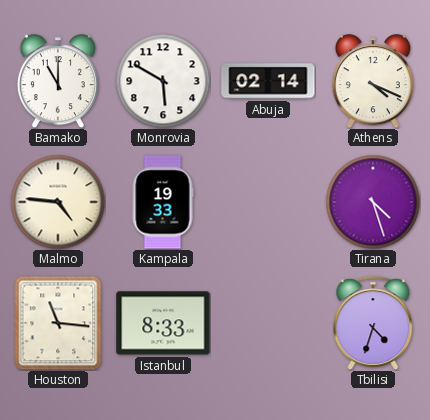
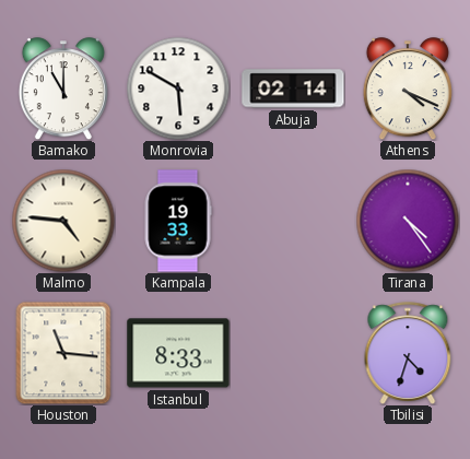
Tirana: 4:27 -> 4:24
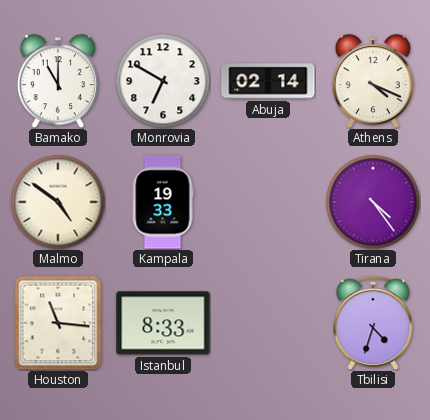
Monrovia: 5:50 -> 6:50
Malmo: 4:46 -> 4:51
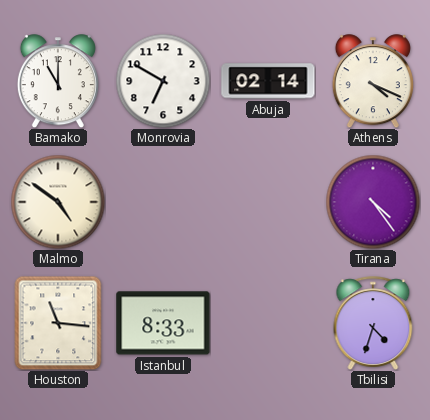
Kampala: 19:33 -> none
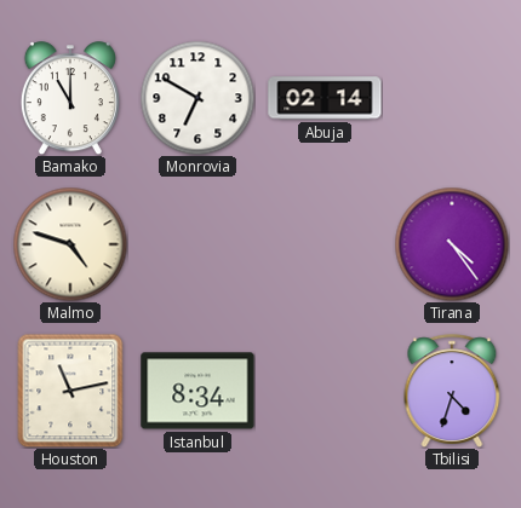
Athens: 4:19 -> none
Malmo: 4:51 -> 4:48
Houston: 11:16 -> 11:13
Istanbul: 8:33 -> 8:34
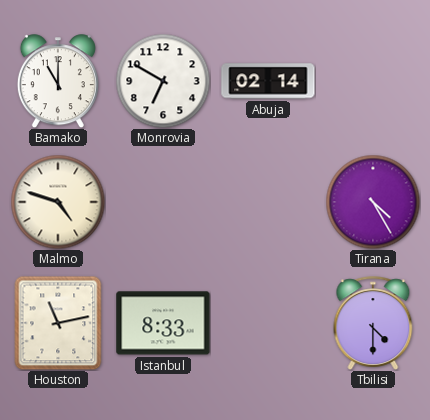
Tirana: 4:24 -> 4:25
Istanbul: 8:34 -> 8:33
Tbilisi: 4:33 -> 4:30
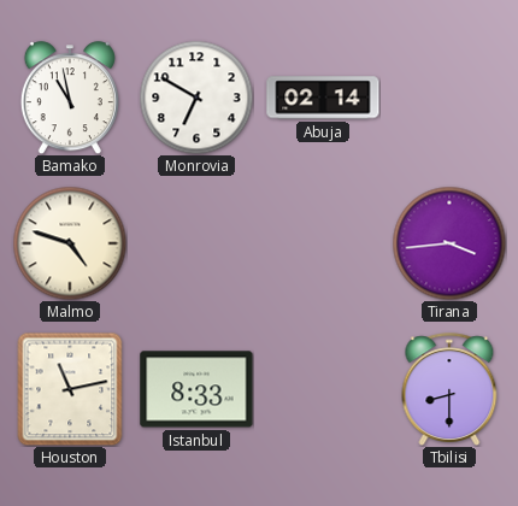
Bamako: 11:00 -> 10:58
Tirana: 4:25 -> 3:44
Tbilisi: 4:30 -> 8:30
